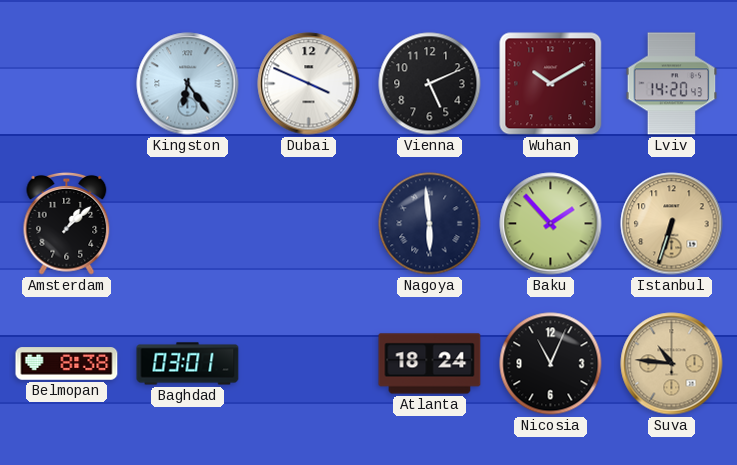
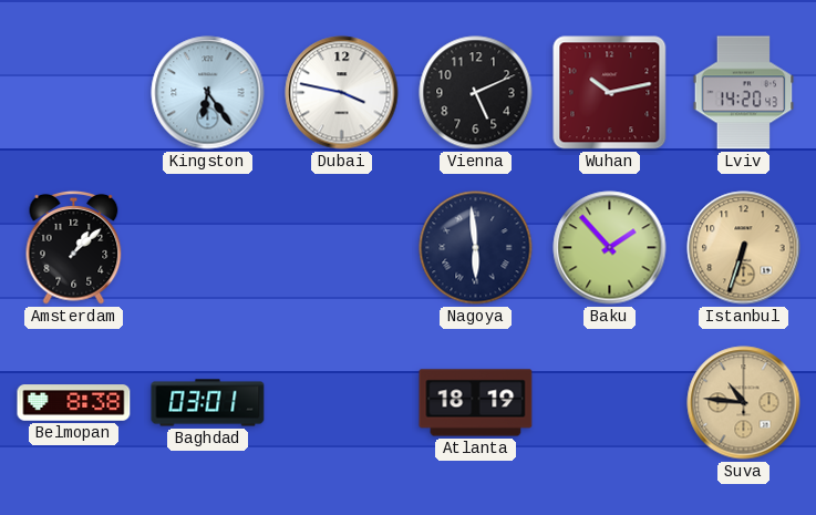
Dubai: 3:49 -> 3:47
Wuhan: 10:10 -> 10:13
Atlanta: 18:24 -> 18:19
Nicosia: 11:04 -> none
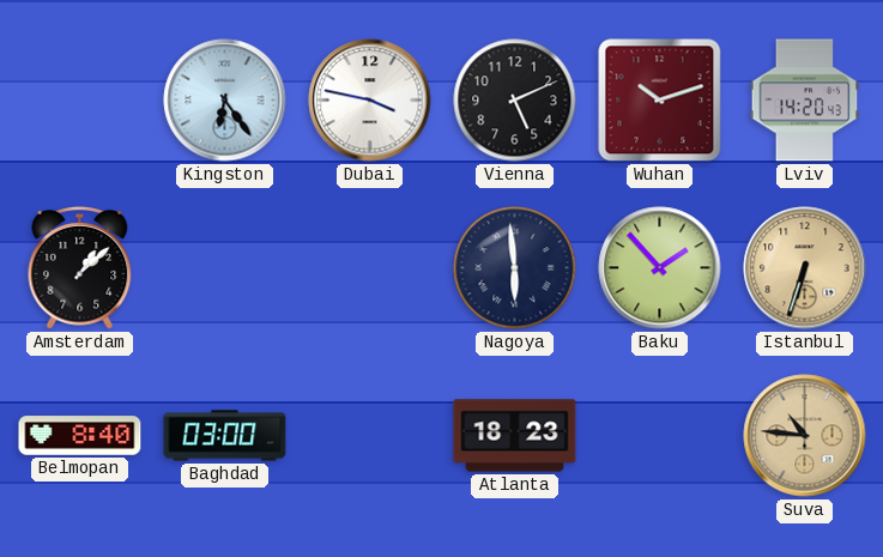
Wuhan: 10:13 -> 10:12
Belmopan: 8:38 -> 8:40
Baghdad: 03:01 -> 03:00
Atlanta: 18:19 -> 18:23
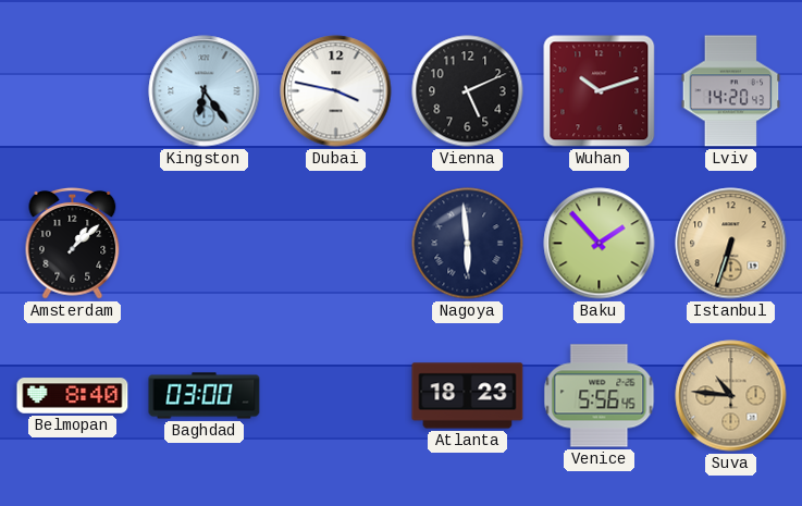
Venice: none -> 5:56
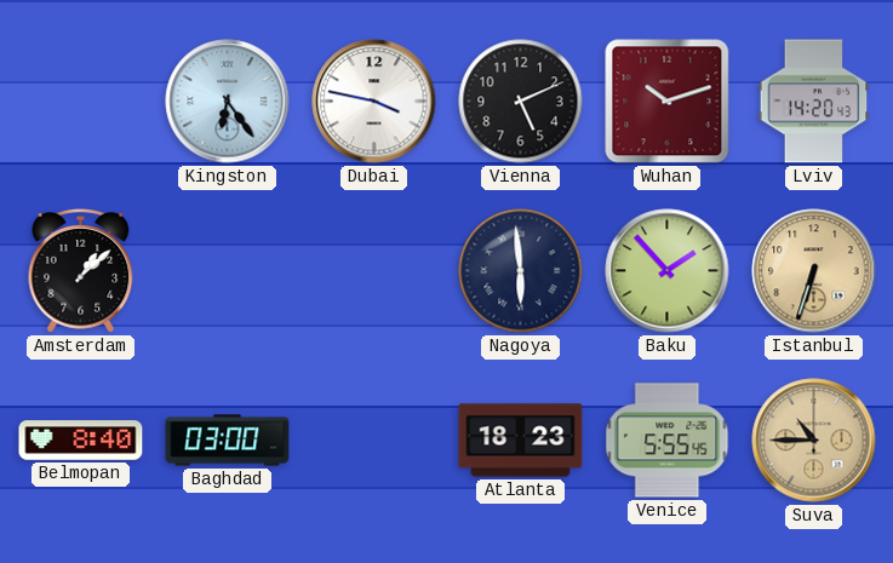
Venice: 5:56 -> 5:55
Suva: 10:46 -> 10:45
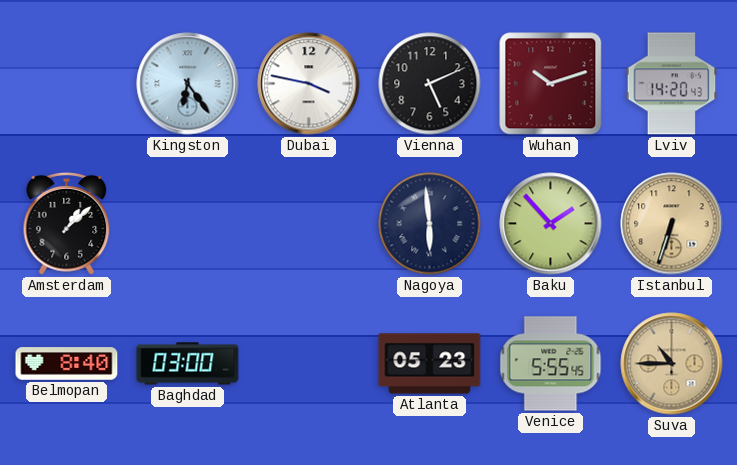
Atlanta: 18:23 -> 05:23
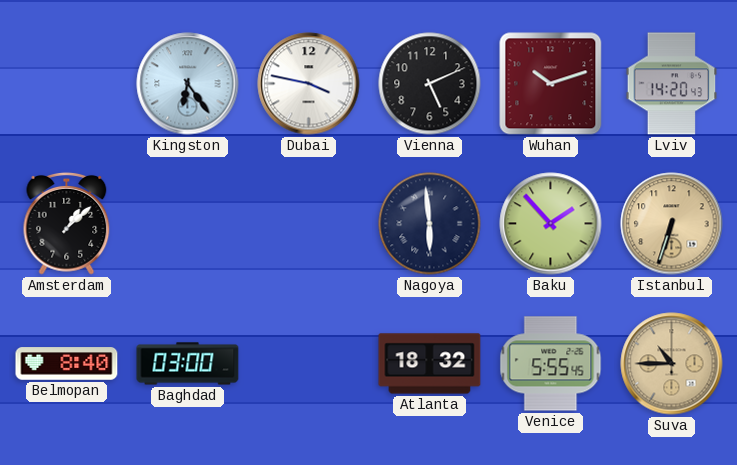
Atlanta: 05:23 -> 18:32
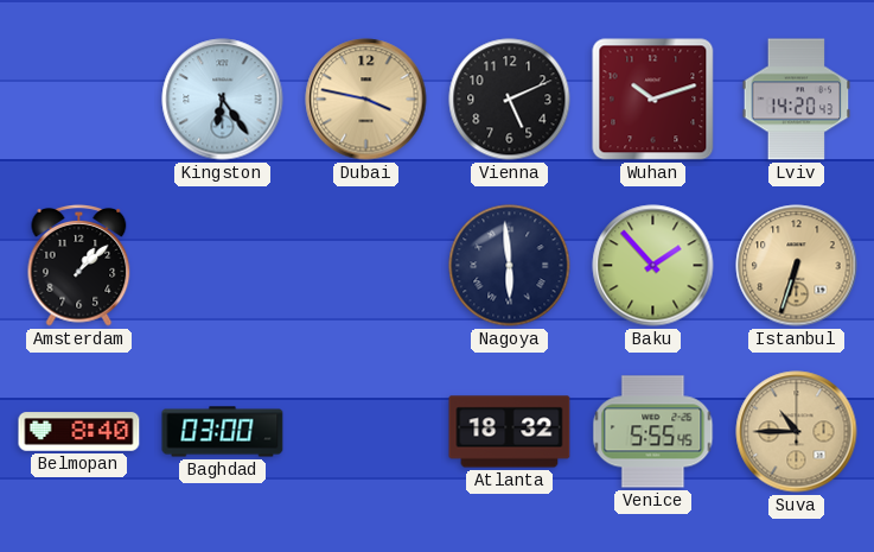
Dubai dial: white -> champagne
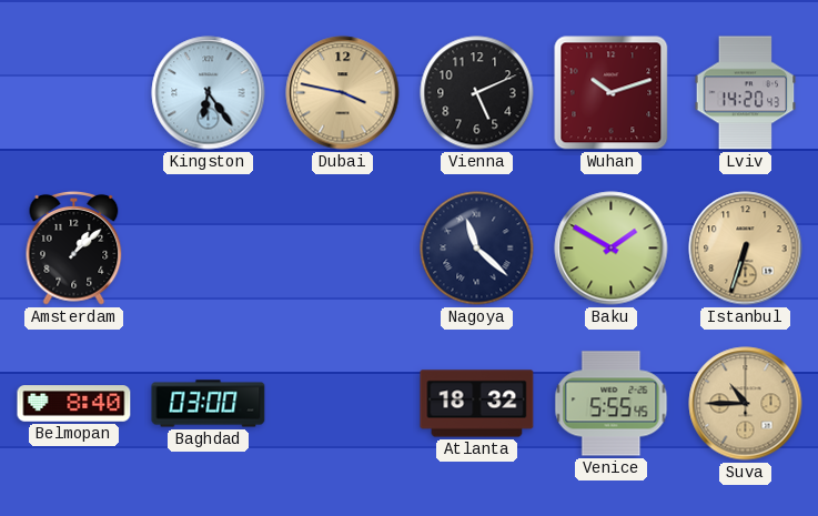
Nagoya: 5:59 -> 11:22
Baku: 1:53 -> 1:50
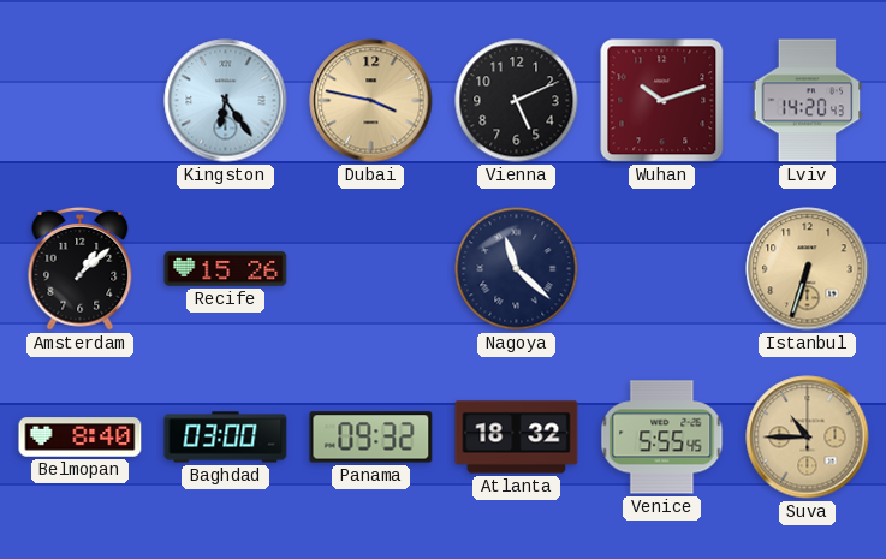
Recife: none -> 15:26
Baku: 1:50 -> none
Panama: none -> 09:32
